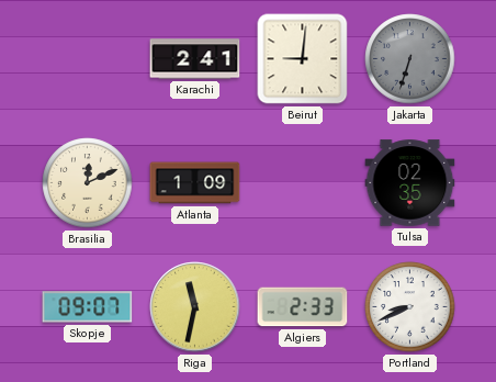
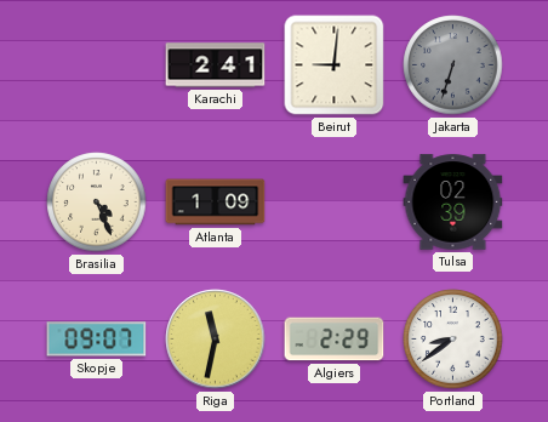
Brasilia: 12:11 -> 4:26
Tulsa: 02:35 -> 02:39
Algiers: 2:33 -> 2:29
Portland: 8:41 -> 8:39
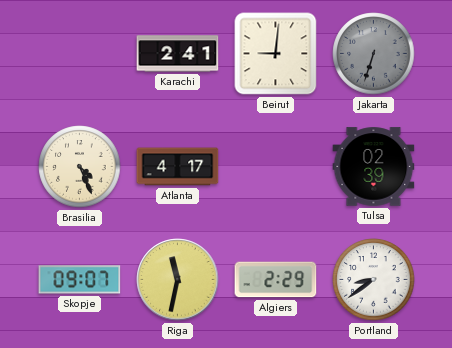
Atlanta: 1:09 -> 4:17
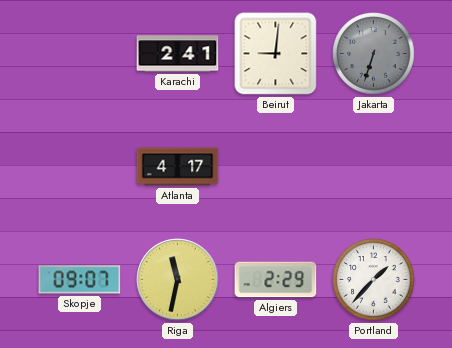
Brasilia: 4:26 -> none
Tulsa: 02:39 -> none
Portland: 8:39 -> 1:37
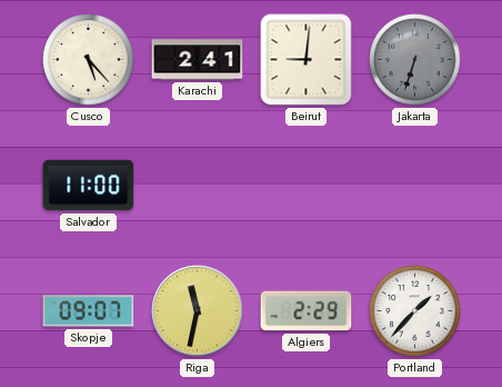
Cusco: none -> 5:23
Salvador: none -> 11:00
Atlanta: 4:17 -> none
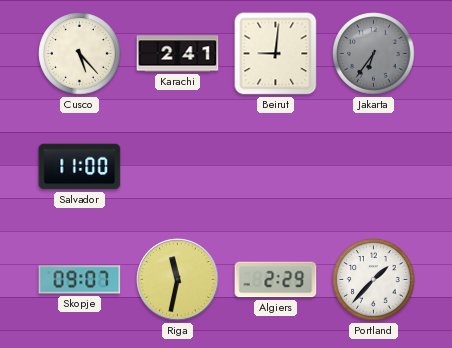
Jakarta: 6:33 -> 6:36
